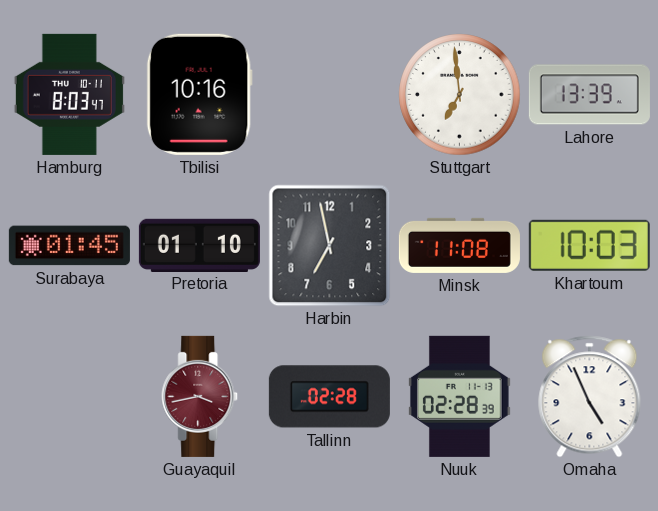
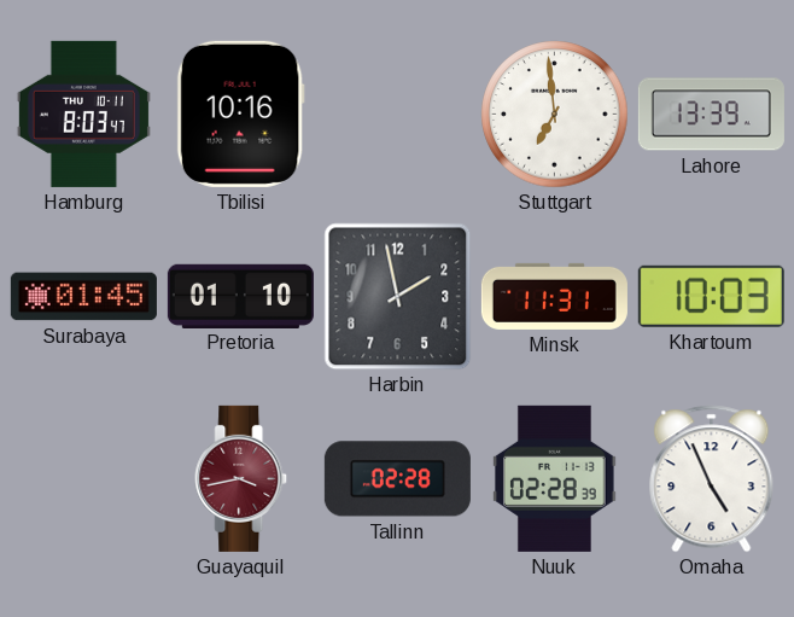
Harbin: 6:58 -> 1:58
Minsk: 11:08 -> 11:31
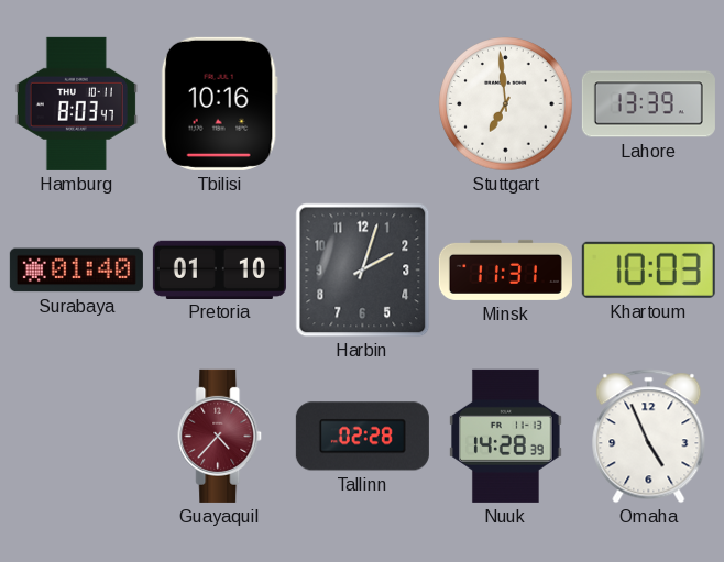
Surabaya: 01:45 -> 01:40
Harbin: 1:58 -> 2:03
Guayaquil: 3:43 -> 4:37
Nuuk: 02:28 -> 14:28
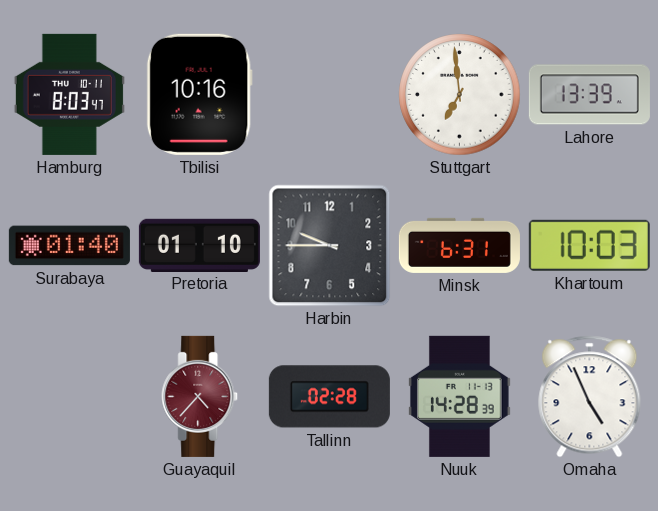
Harbin: 2:03 -> 9:45
Minsk: 11:31 -> 6:31
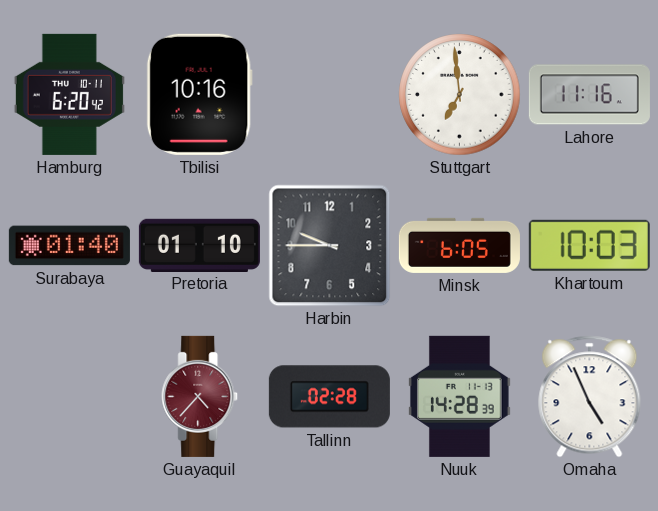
Hamburg: 8:03 -> 6:20
Lahore: 13:39 -> 11:16
Minsk: 6:31 -> 6:05
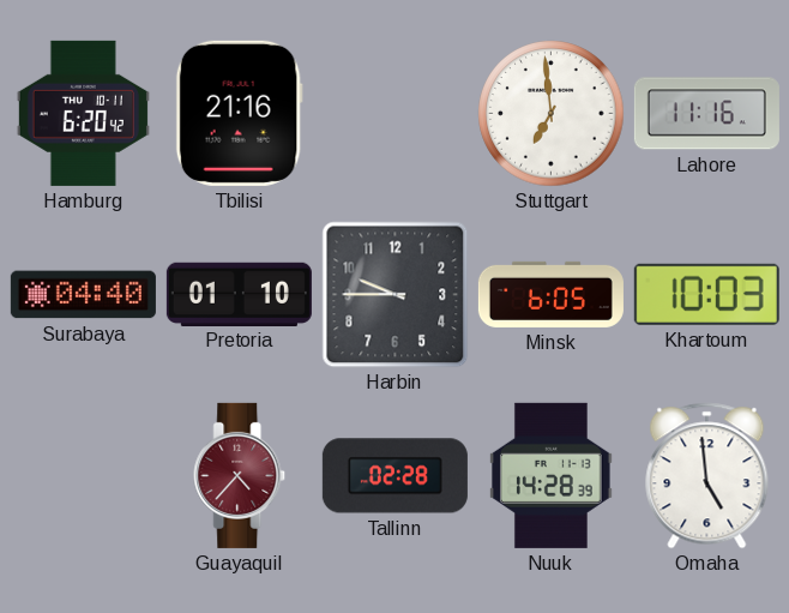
Tbilisi: 10:16 -> 21:16
Surabaya: 01:40 -> 04:40
Omaha: 4:56 -> 4:59
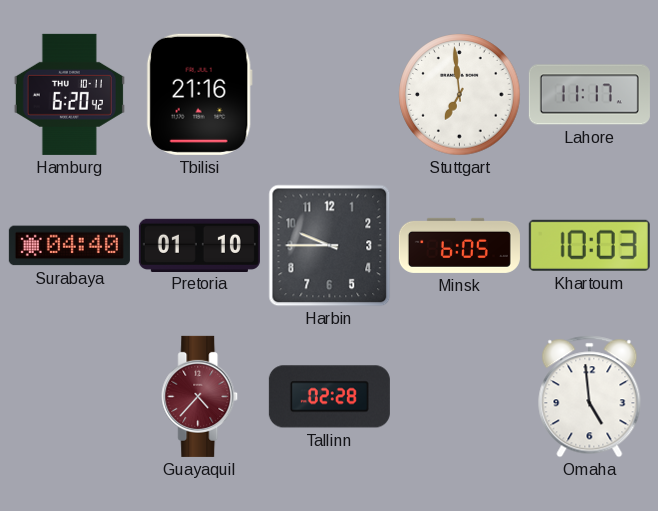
Lahore: 11:16 -> 11:17
Nuuk: 14:28 -> none
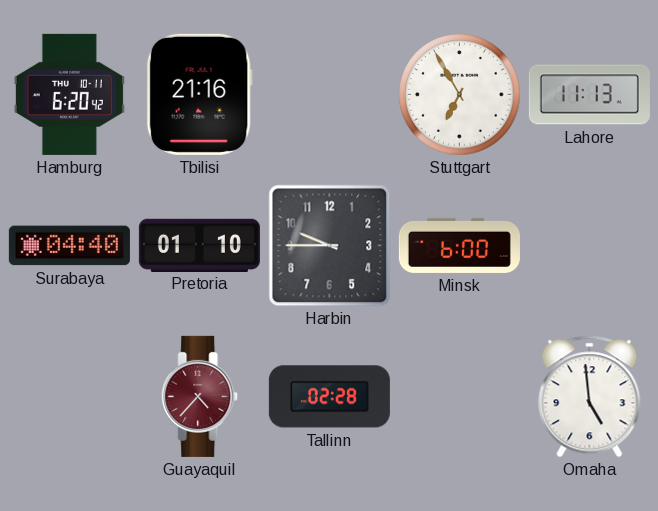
Stuttgart: 6:59 -> 6:55
Lahore: 11:17 -> 11:13
Minsk: 6:05 -> 6:00
Khartoum: 10:03 -> none
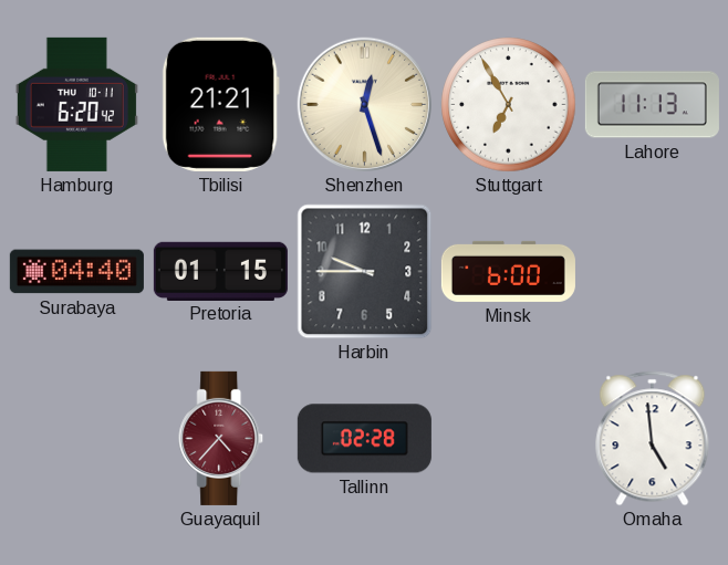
Tbilisi: 21:16 -> 21:21
Shenzhen: none -> 12:27
Pretoria: 01:10 -> 01:15
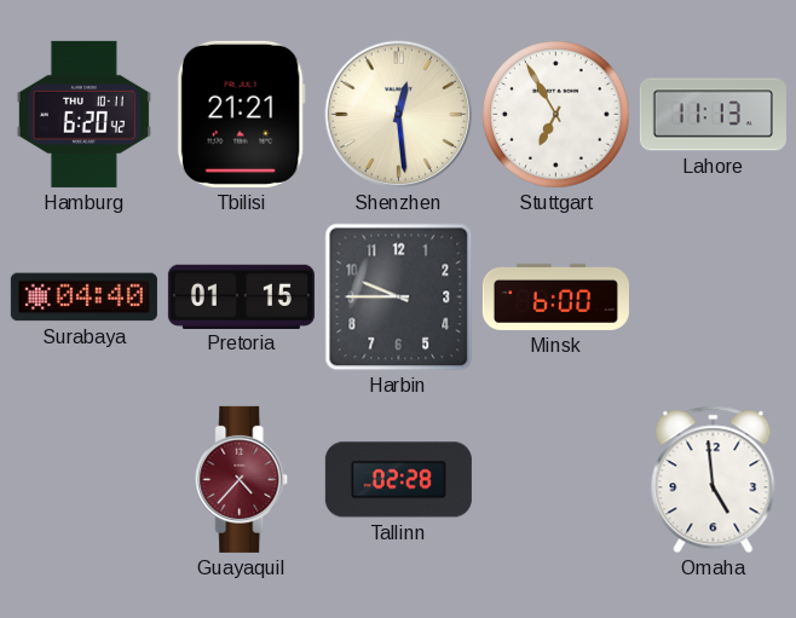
Shenzhen: 12:27 -> 12:29
